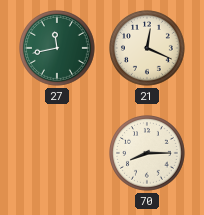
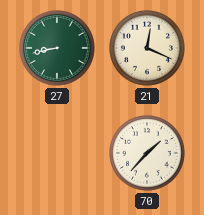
27: 11:43 -> 8:43
70: 8:15 -> 1:37
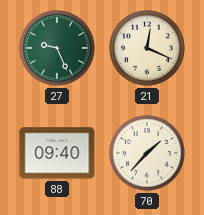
27: 8:43 -> 9:26
88: none -> 09:40
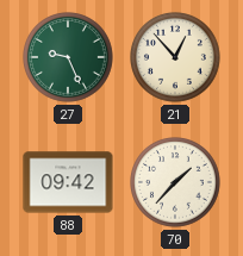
21: 12:19 -> 12:53
88: 09:40 -> 09:42
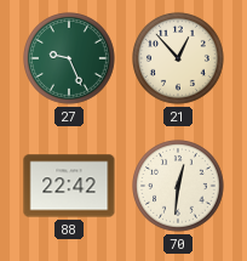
88: 09:42 -> 22:42
70: 1:37 -> 12:31
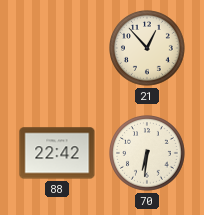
27: 9:26 -> none
70: 12:31 -> 6:31
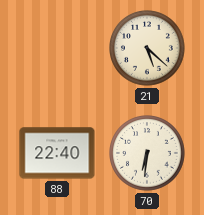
21: 12:53 -> 5:22
88: 22:42 -> 22:40
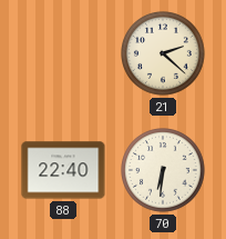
21: 5:22 -> 2:22
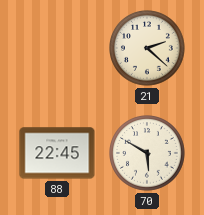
88: 22:40 -> 22:45
70: 6:31 -> 5:50
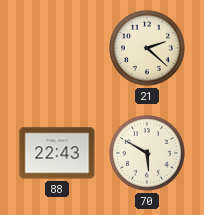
88: 22:45 -> 22:43
